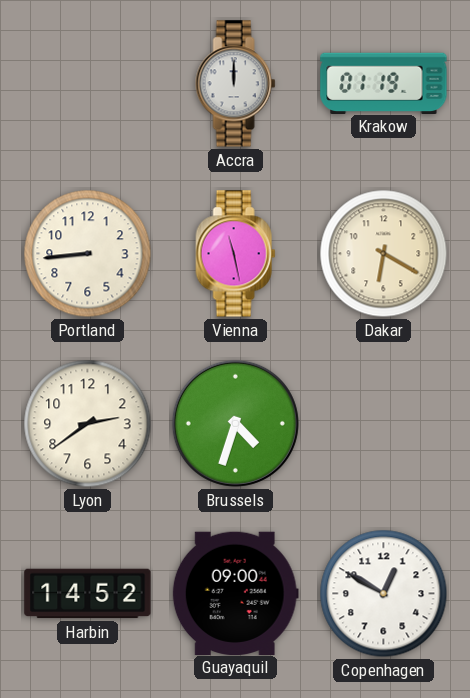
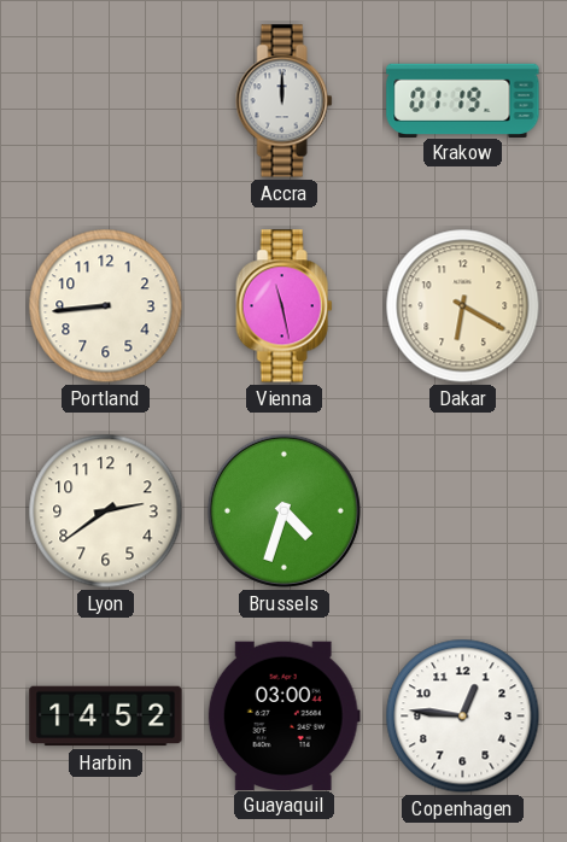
Guayaquil: 09:00 -> 03:00
Copenhagen: 12:50 -> 12:46
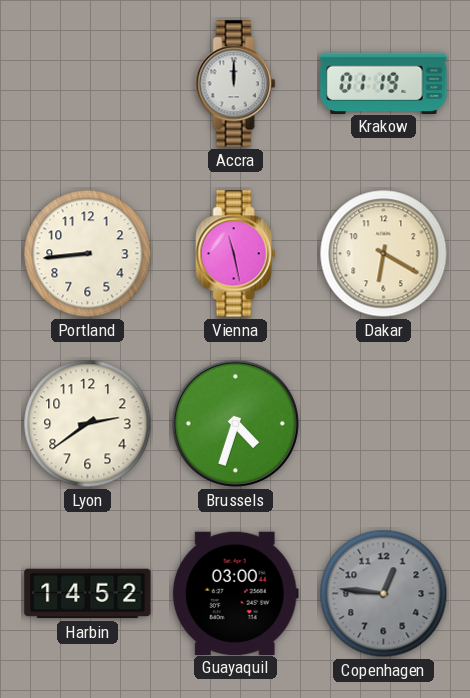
Copenhagen dial: white -> grey
